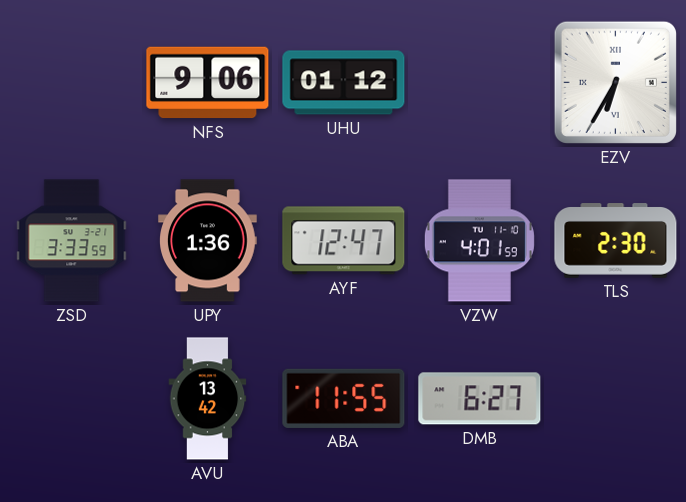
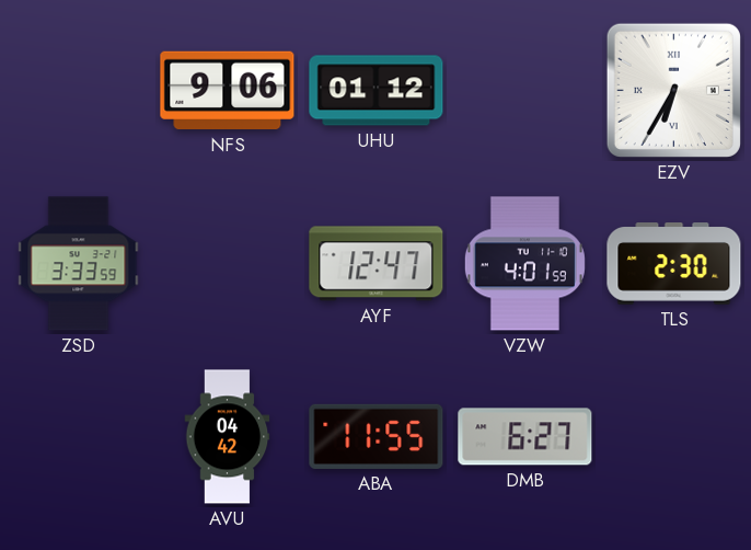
UPY: 1:36 -> none
AVU: 13:42 -> 04:42
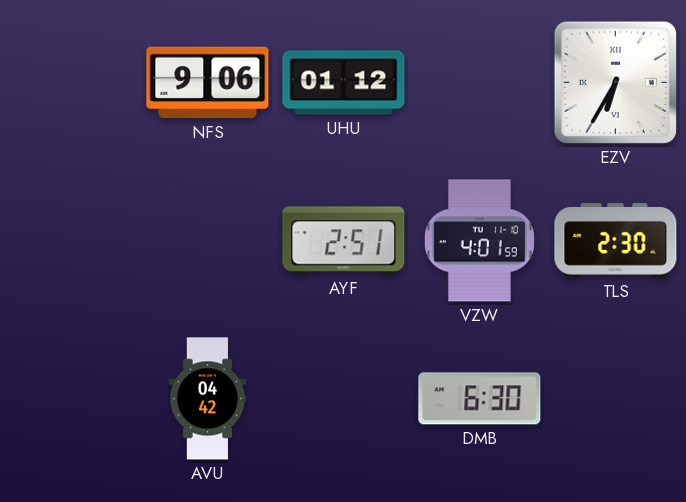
ZSD: 3:33 -> none
AYF: 12:47 -> 2:51
ABA: 11:55 -> none
DMB: 6:27 -> 6:30
